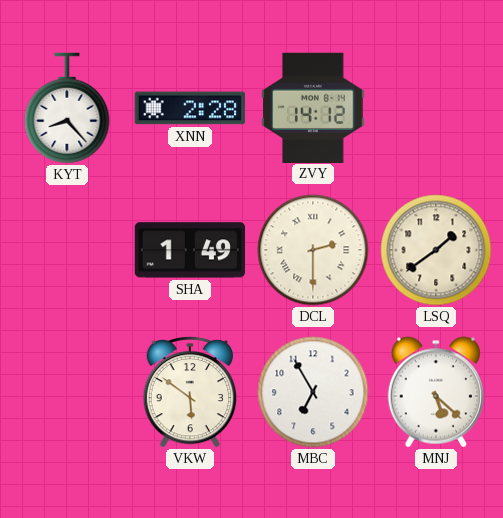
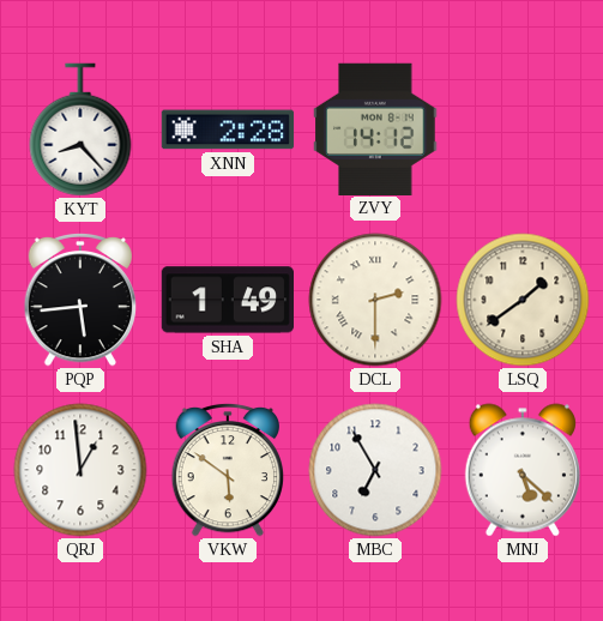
PQP: none -> 5:44
QRJ: none -> 12:59
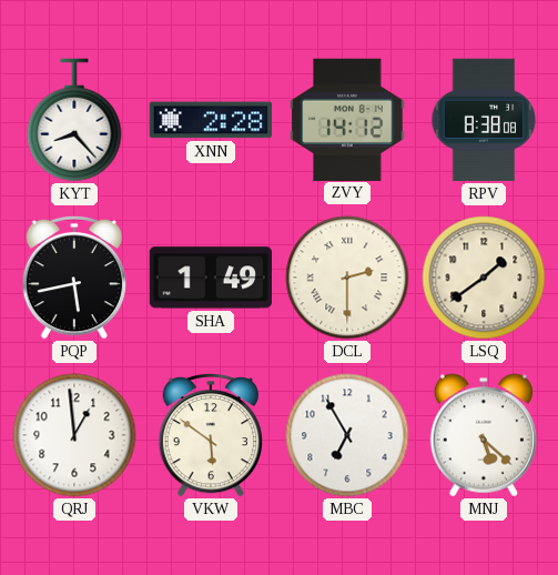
RPV: none -> 8:38
PQP: 5:44 -> 5:43
